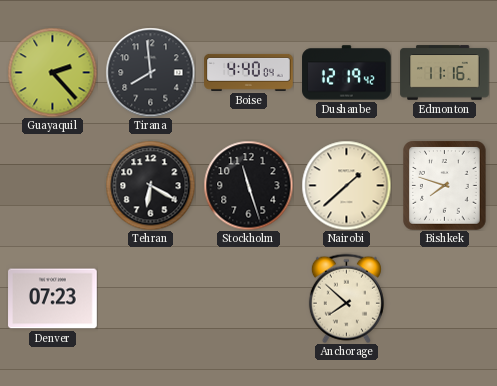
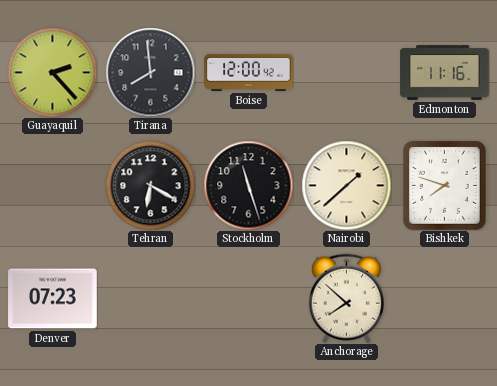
Boise: 4:40 -> 12:00
Dushanbe: 12:19 -> none
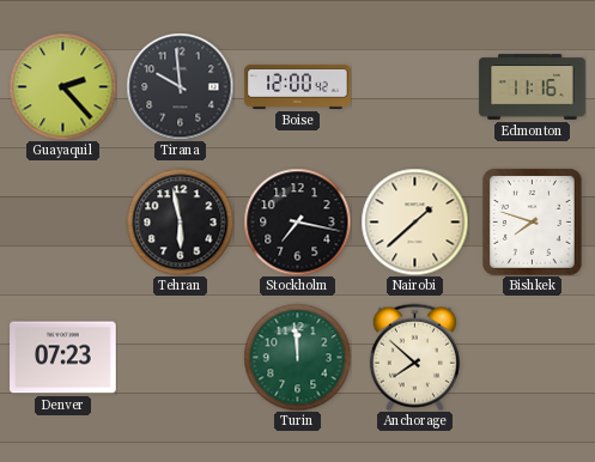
Tirana: 7:59 -> 9:59
Tehran: 6:20 -> 5:58
Stockholm: 11:27 -> 7:17
Turin: none -> 11:59
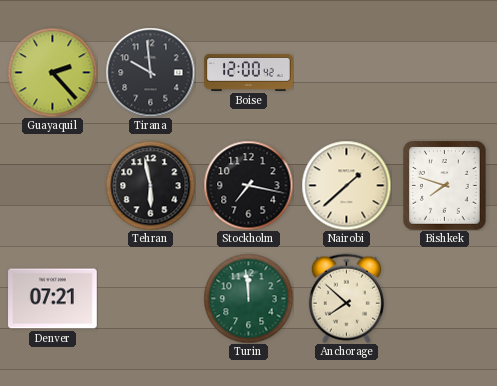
Edmonton: 11:16 -> none
Denver: 07:23 -> 07:21
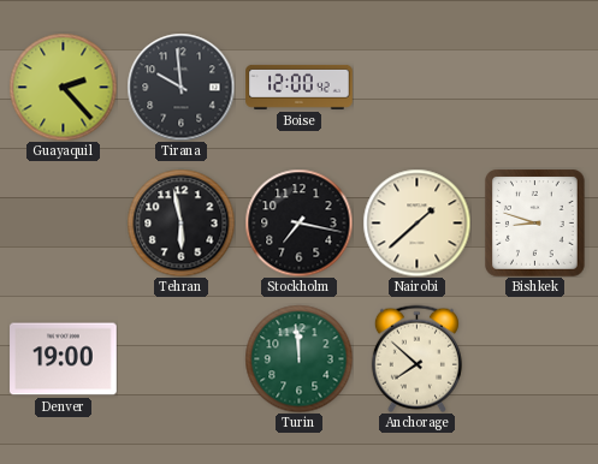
Bishkek: 7:48 -> 8:48
Denver: 07:21 -> 19:00
